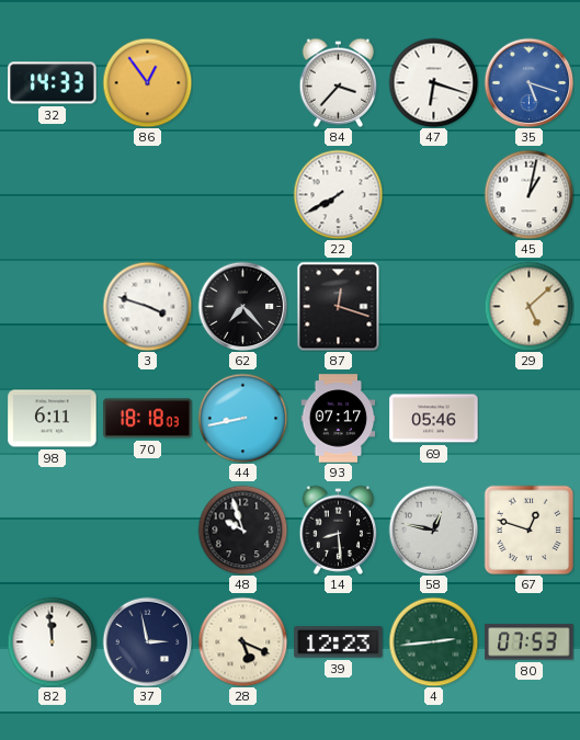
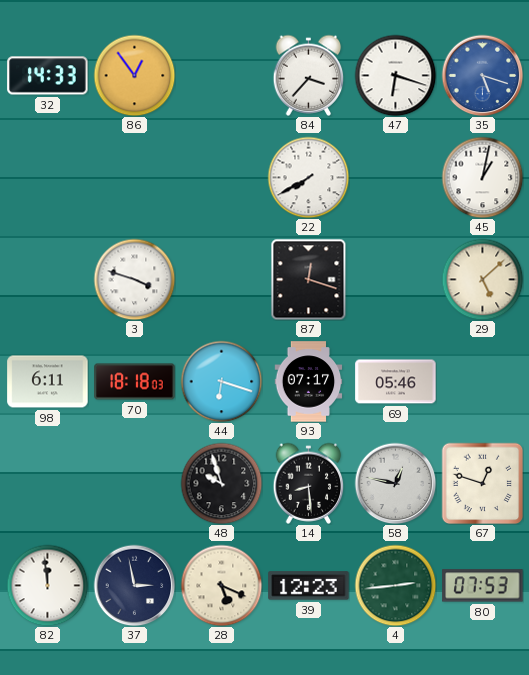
62: 7:23 -> none
44: 8:43 -> 6:18
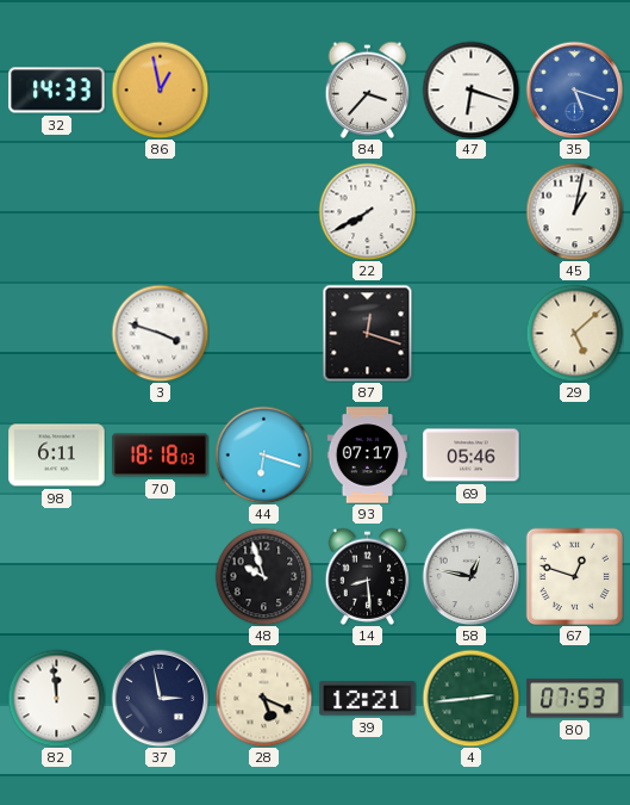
86: 12:54 -> 12:58
39: 12:23 -> 12:21
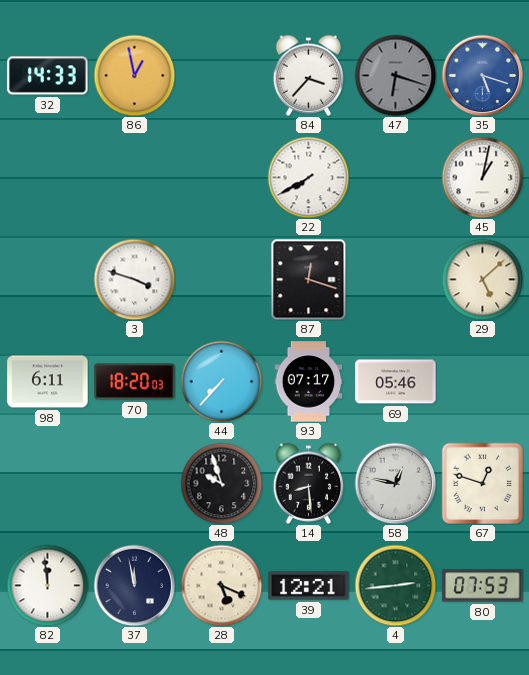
47 dial: white -> grey
70: 18:18 -> 18:20
44: 6:18 -> 7:37
37: 2:58 -> 11:58
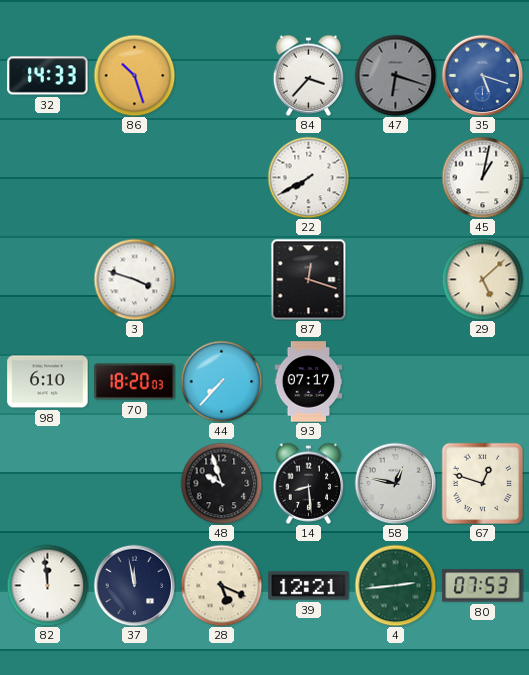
86: 12:58 -> 10:27
98: 6:11 -> 6:10
69: 05:46 -> none
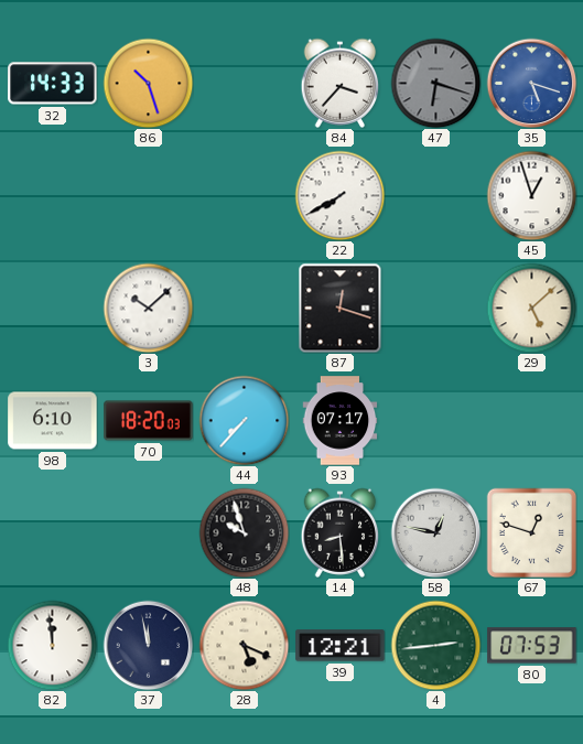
45: 1:02 -> 12:57
3: 3:48 -> 10:08
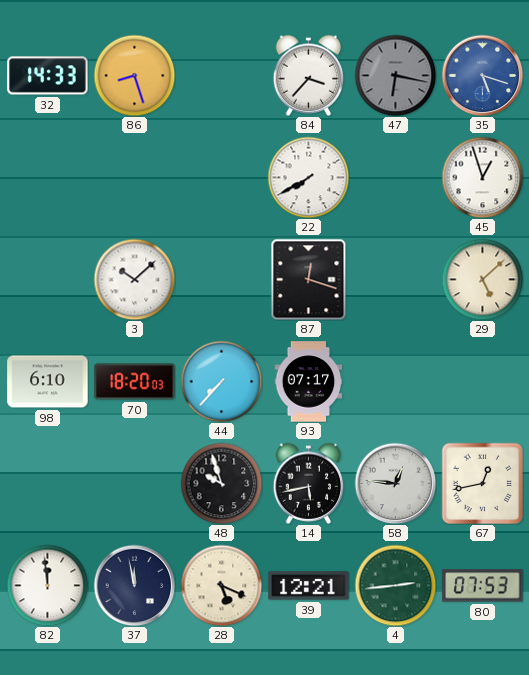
86: 10:27 -> 8:27
47: 6:18 -> 6:17
14: 8:29 -> 5:43
58: 12:47 -> 12:46
67: 12:48 -> 12:43
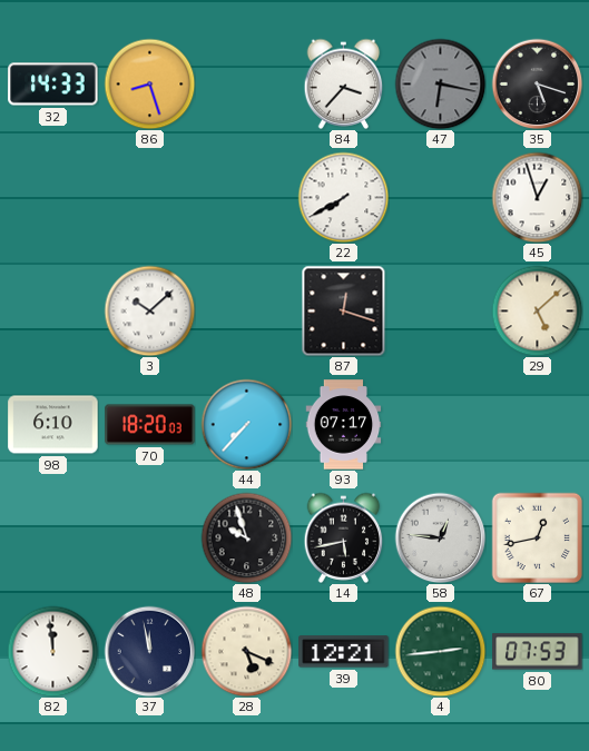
35 dial: blue -> black
